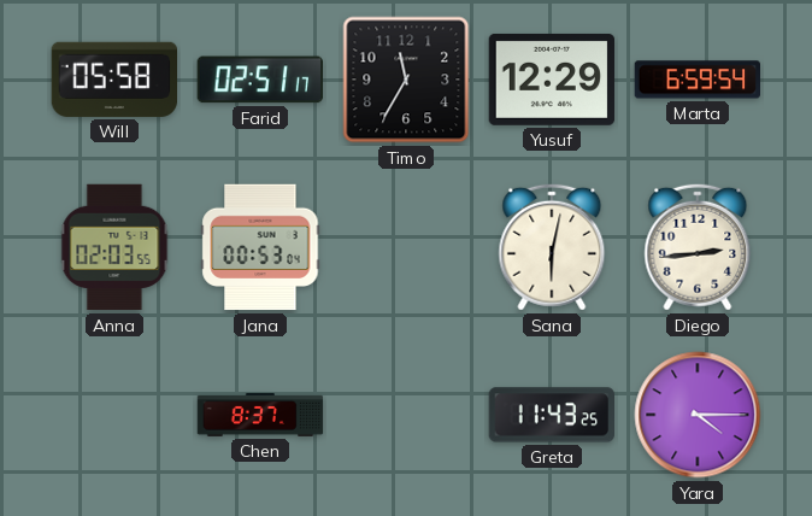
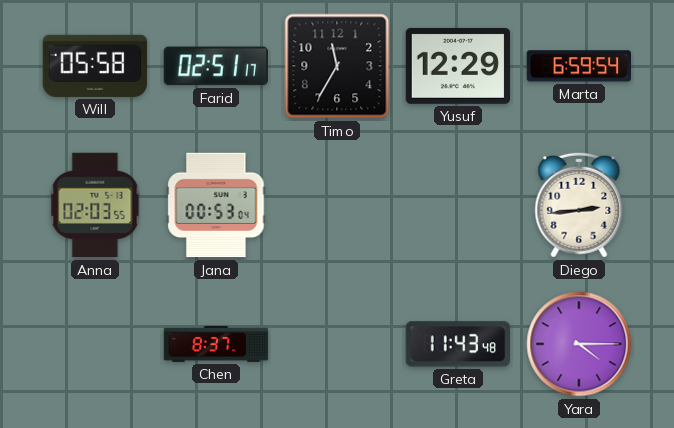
Sana: 6:02 -> none
Greta: 11:43:25 -> 11:43:48
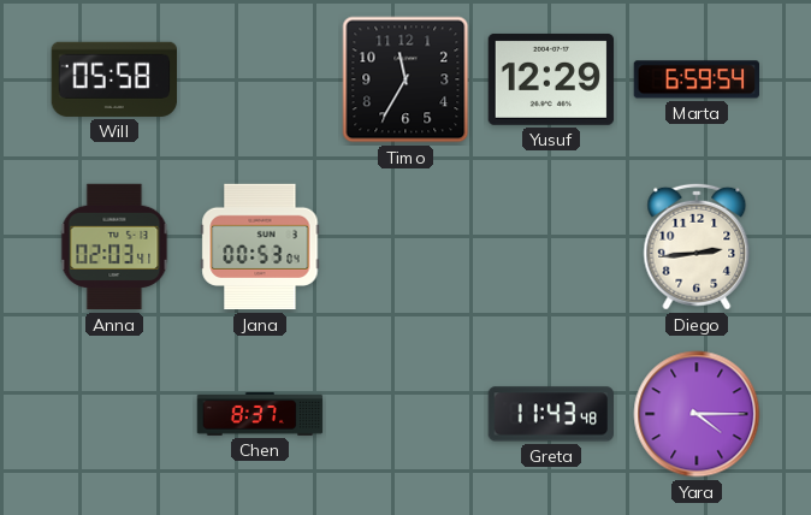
Farid: 02:51 -> none
Anna: 02:03:55 -> 02:03:41
